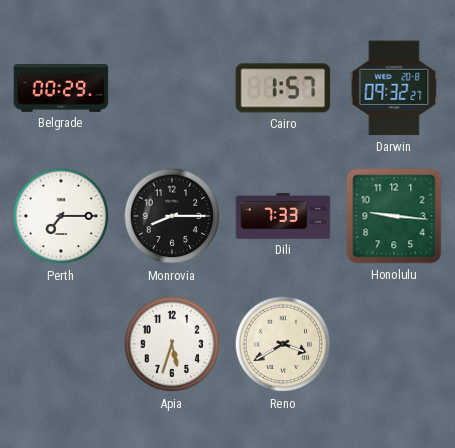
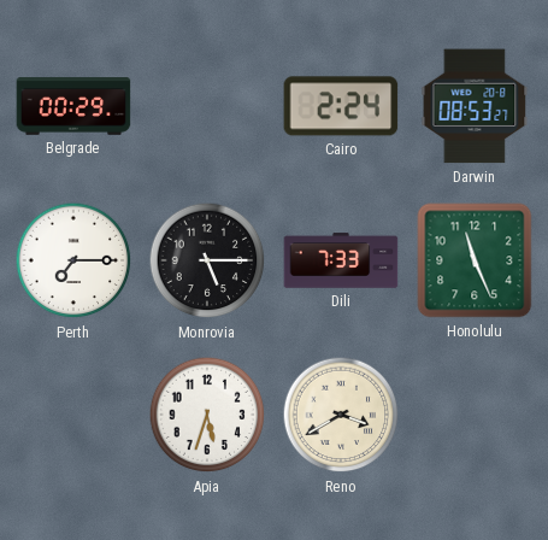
Cairo: 1:57 -> 2:24
Darwin: 09:32 -> 08:53
Monrovia: 8:15 -> 5:15
Honolulu: 9:16 -> 11:26
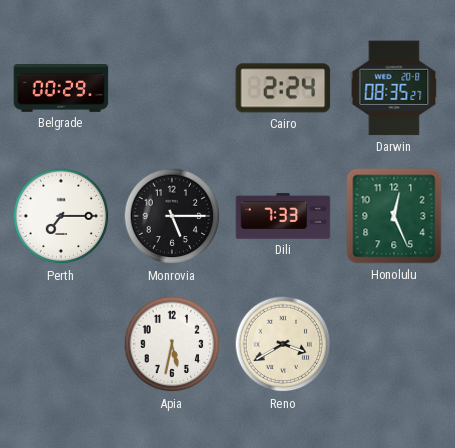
Darwin: 08:53 -> 08:35
Honolulu: 11:26 -> 12:26
Apia: 5:33 -> 5:32
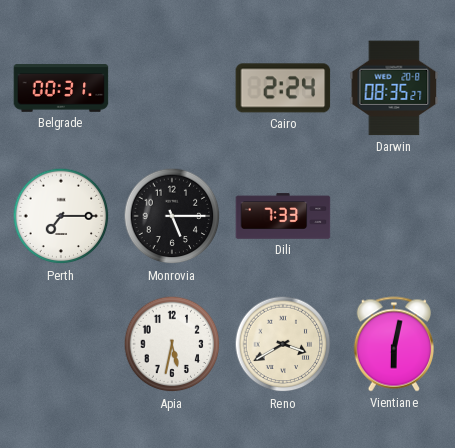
Belgrade: 00:29 -> 00:31
Honolulu: 12:26 -> none
Vientiane: none -> 6:02
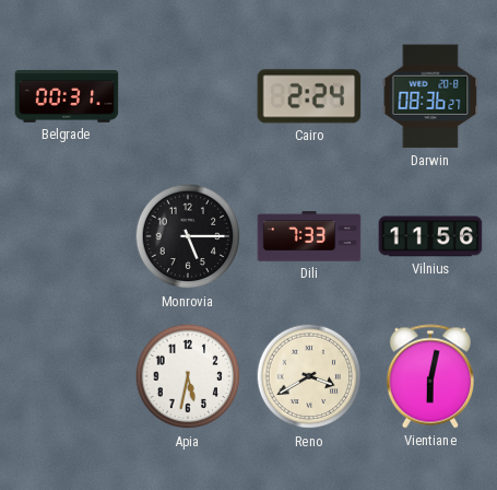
Darwin: 08:35 -> 08:36
Perth: 7:15 -> none
Vilnius: none -> 11:56
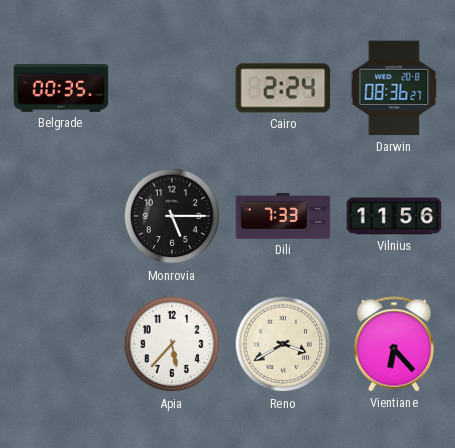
Belgrade: 00:31 -> 00:35
Apia: 5:32 -> 5:37
Vientiane: 6:02 -> 6:23
